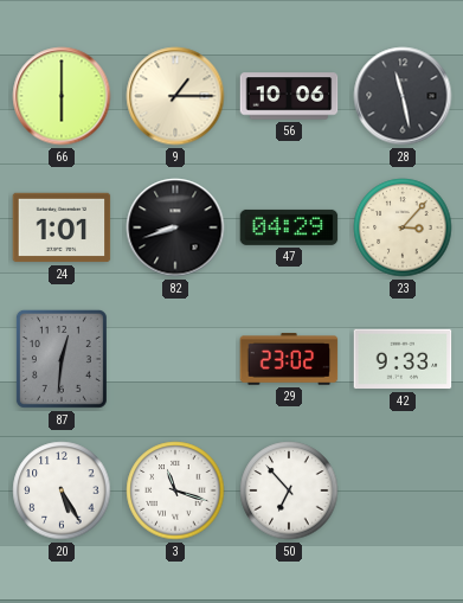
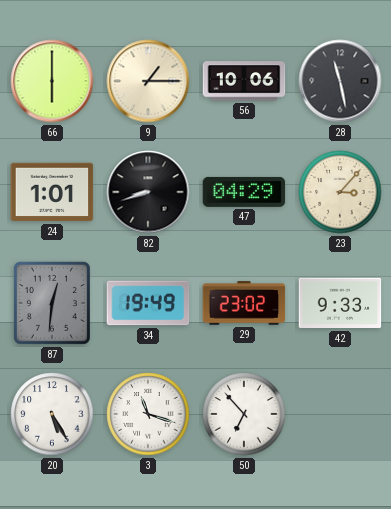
34: none -> 19:49
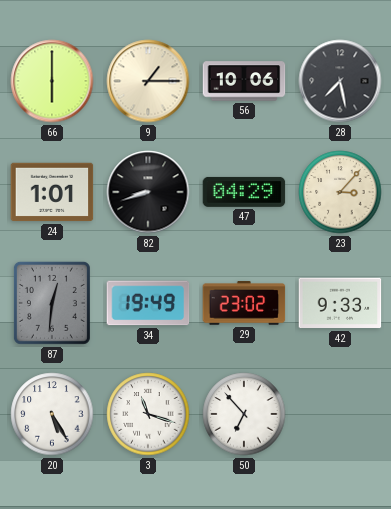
28: 11:28 -> 7:28
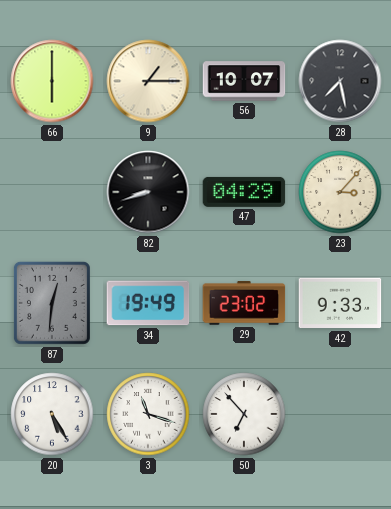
56: 10:06 -> 10:07
24: 1:01 -> none
